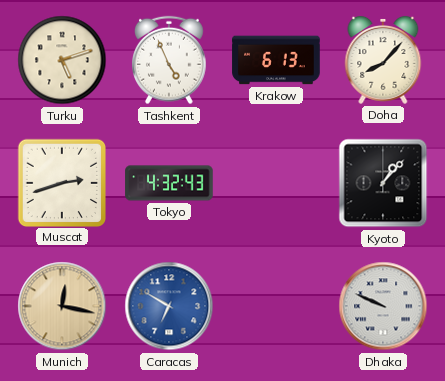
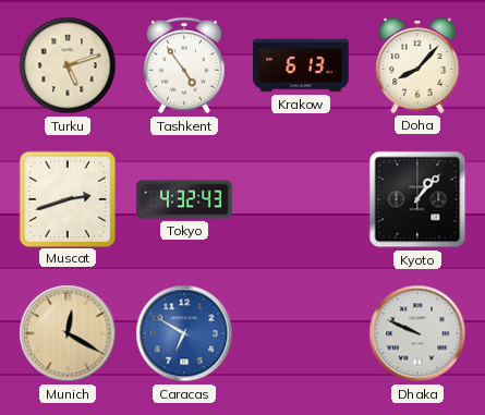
Tashkent: 4:56 -> 4:54
Munich: 12:17 -> 12:20
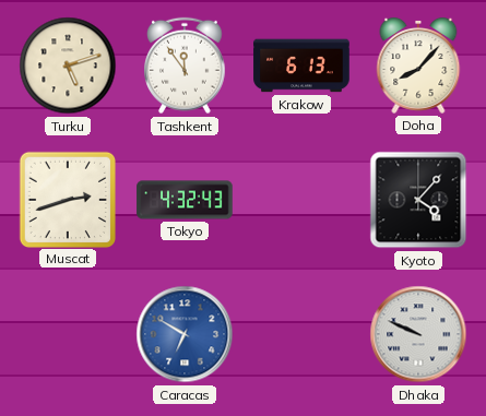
Tashkent: 4:54 -> 11:54
Kyoto: 1:07 -> 4:07
Munich: 12:20 -> none
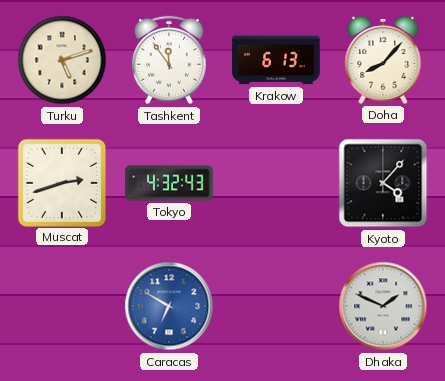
Dhaka: 9:49 -> 1:49
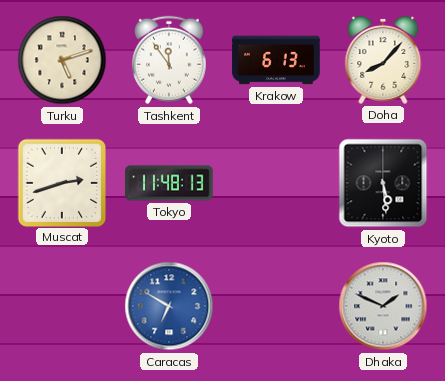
Tokyo: 4:32 -> 11:48
Kyoto: 4:07 -> 5:29
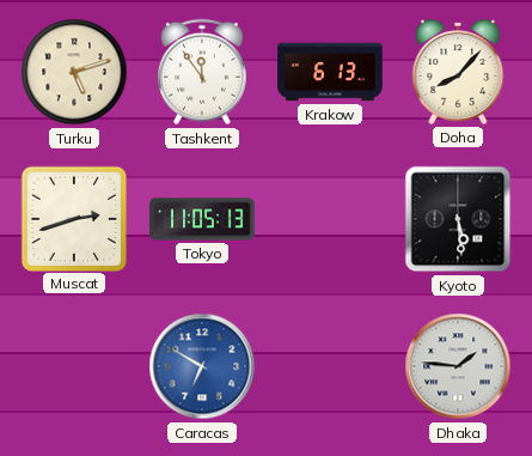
Tokyo: 11:48 -> 11:05
Dhaka: 1:49 -> 1:46
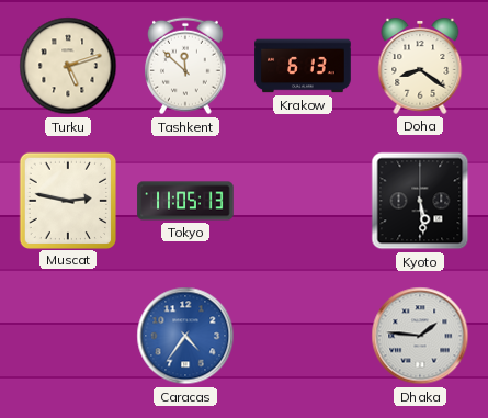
Tashkent: 11:54 -> 11:52
Doha: 8:07 -> 8:21
Muscat: 2:42 -> 2:47
Caracas: 6:50 -> 4:36
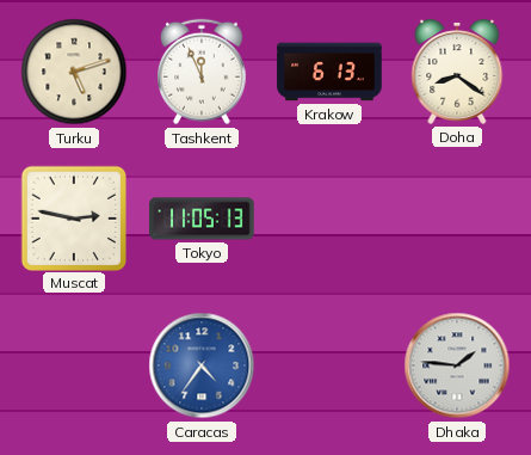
Tashkent: 11:52 -> 11:56
Kyoto: 5:29 -> none
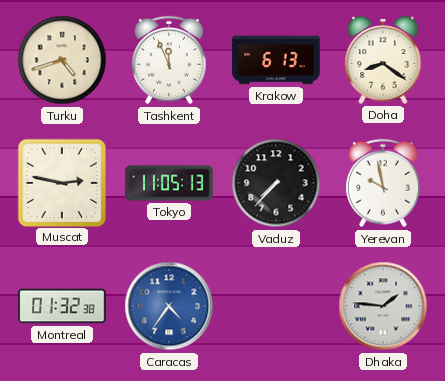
Turku: 5:12 -> 4:42
Vaduz: none -> 7:37
Yerevan: none -> 9:58
Montreal: none -> 01:32
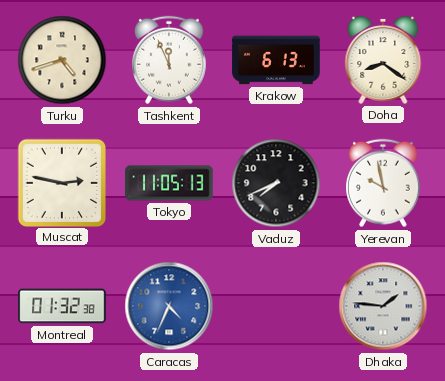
Vaduz: 7:37 -> 7:41
Caracas: 4:36 -> 4:34
